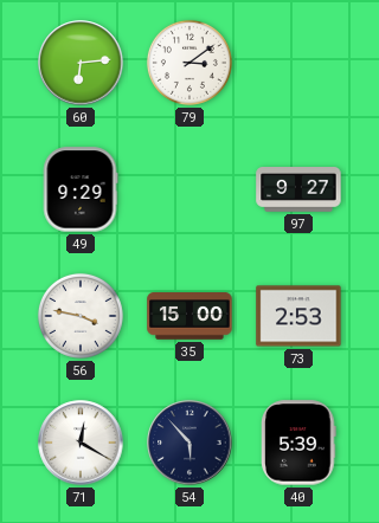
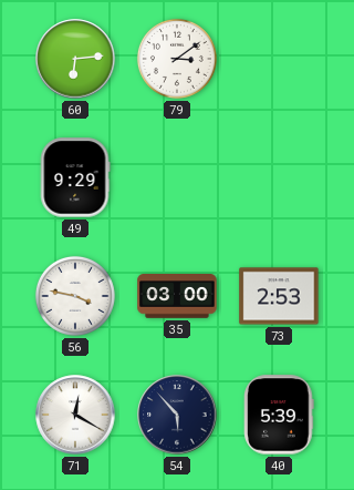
97: 9:27 -> none
35: 15:00 -> 03:00
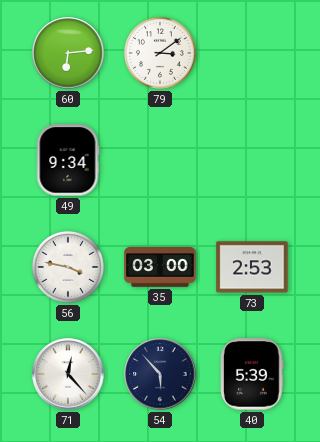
49: 9:29 -> 9:34
71: 12:20 -> 12:23
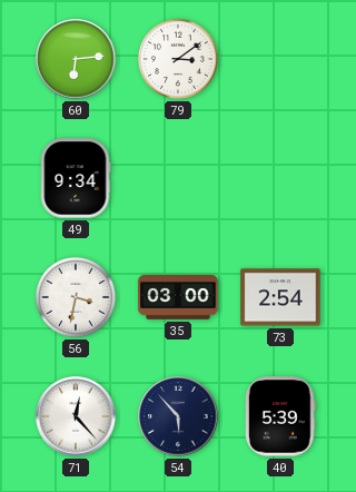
56: 3:47 -> 3:32
73: 2:53 -> 2:54
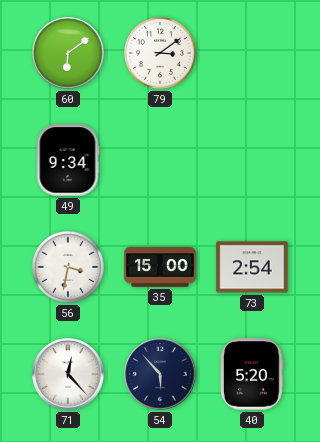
60: 6:14 -> 6:09
35: 03:00 -> 15:00
40: 5:39 -> 5:20
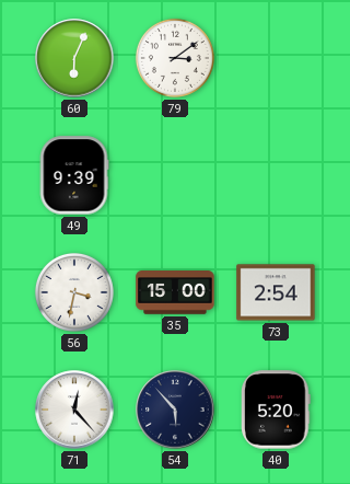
60: 6:09 -> 6:04
49: 9:34 -> 9:39
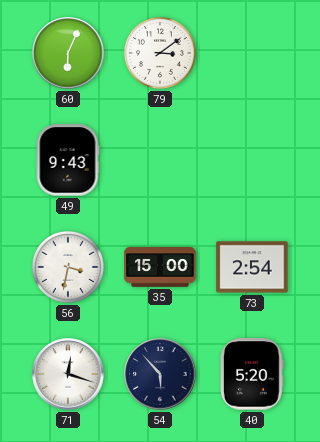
49: 9:39 -> 9:43
71: 12:23 -> 12:18
